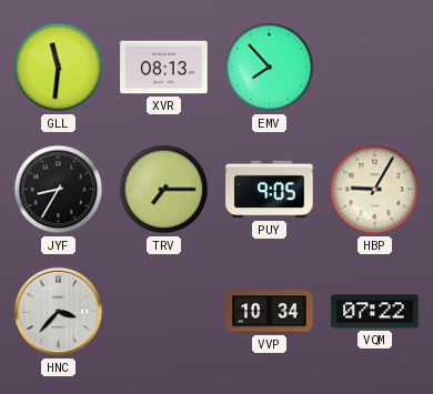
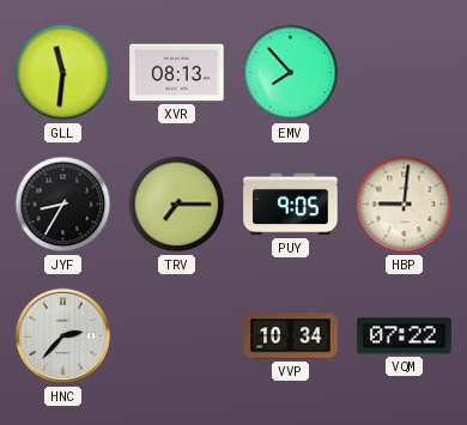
HBP: 9:05 -> 9:01
HNC: 3:37 -> 2:37
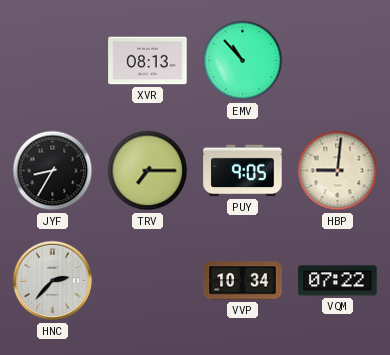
GLL: 11:31 -> none
EMV: 7:53 -> 10:53
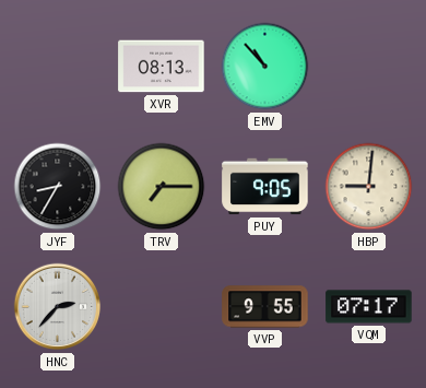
VVP: 10:34 -> 9:55
VQM: 07:22 -> 07:17
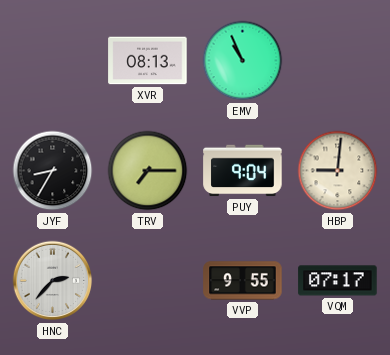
EMV: 10:53 -> 10:56
PUY: 9:05 -> 9:04
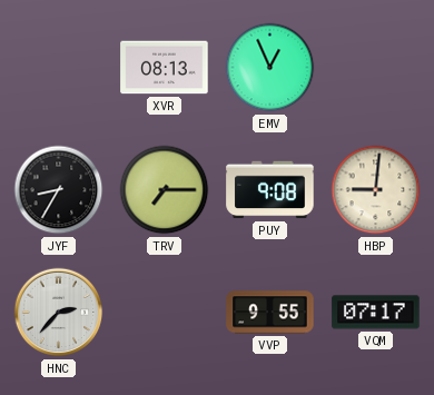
EMV: 10:56 -> 12:56
PUY: 9:04 -> 9:08
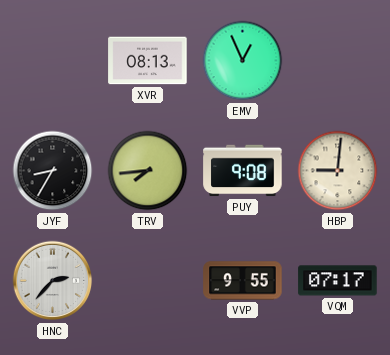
TRV: 7:15 -> 7:44
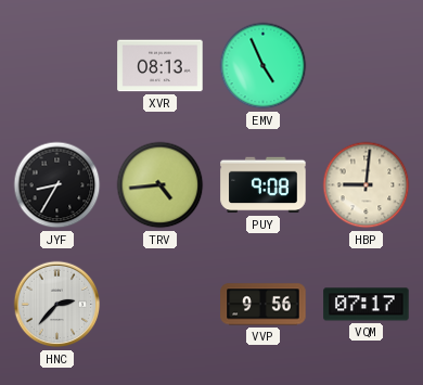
EMV: 12:56 -> 4:56
TRV: 7:44 -> 4:44
VVP: 9:55 -> 9:56
